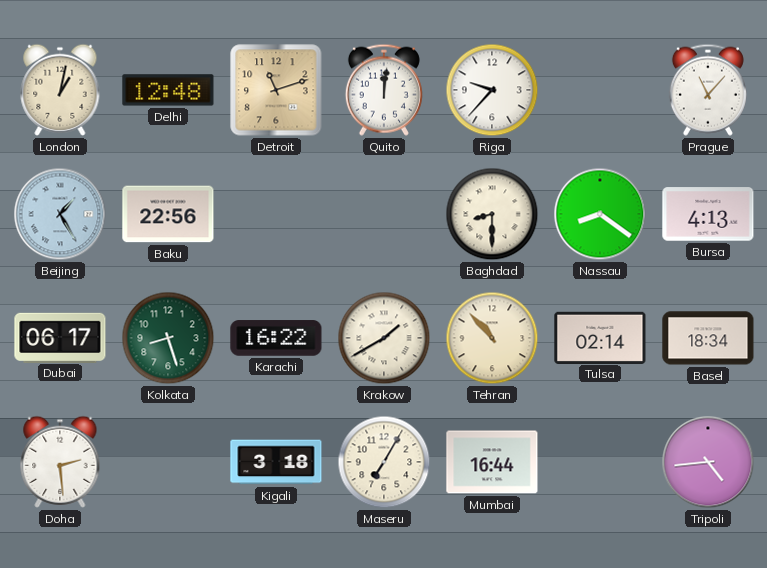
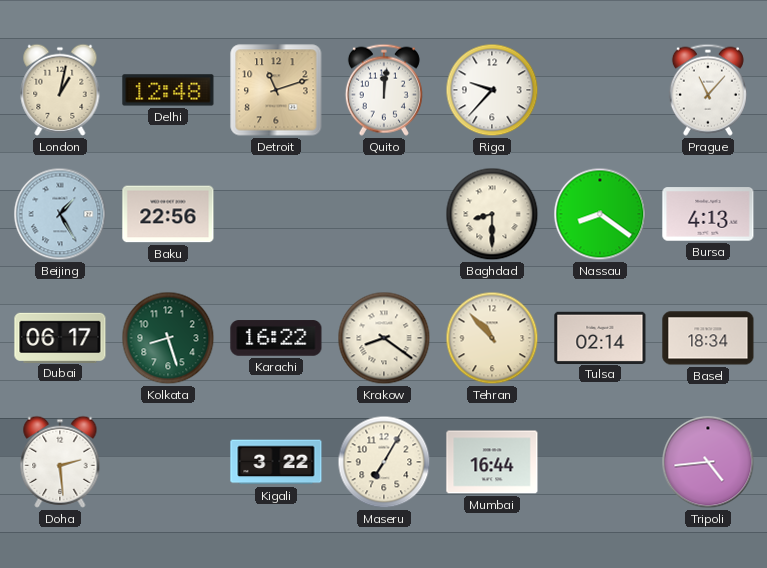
Krakow: 1:40 -> 8:21
Kigali: 3:18 -> 3:22
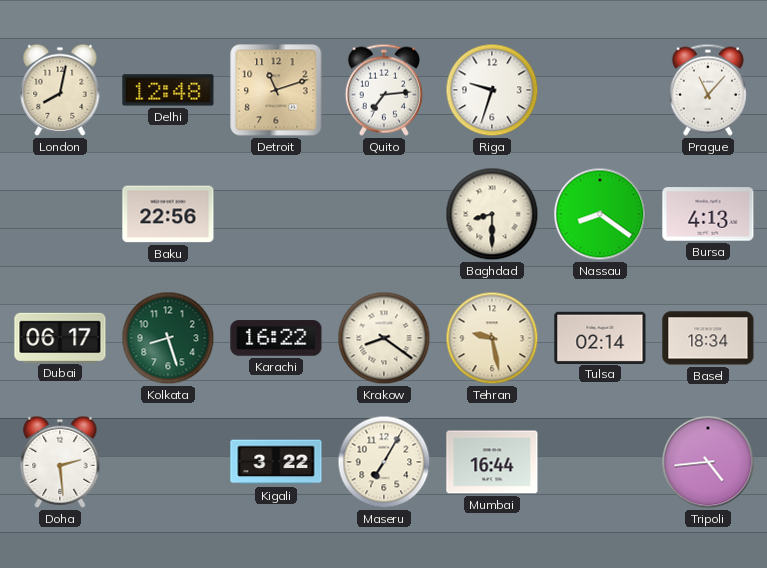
London: 1:02 -> 8:02
Quito: 12:01 -> 7:14
Riga: 9:37 -> 9:33
Beijing: 1:25 -> none
Tehran: 10:53 -> 9:28
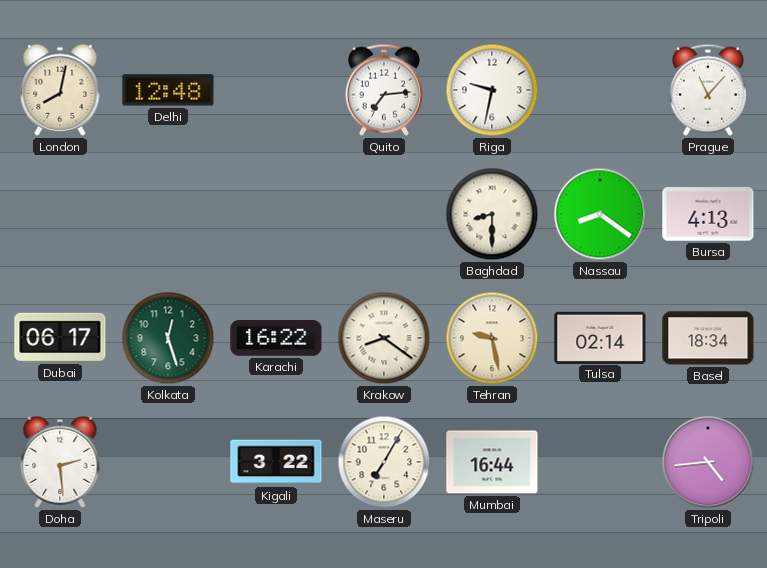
Detroit: 11:12 -> none
Riga: 9:33 -> 9:32
Baku: 22:56 -> none
Kolkata: 8:27 -> 12:27
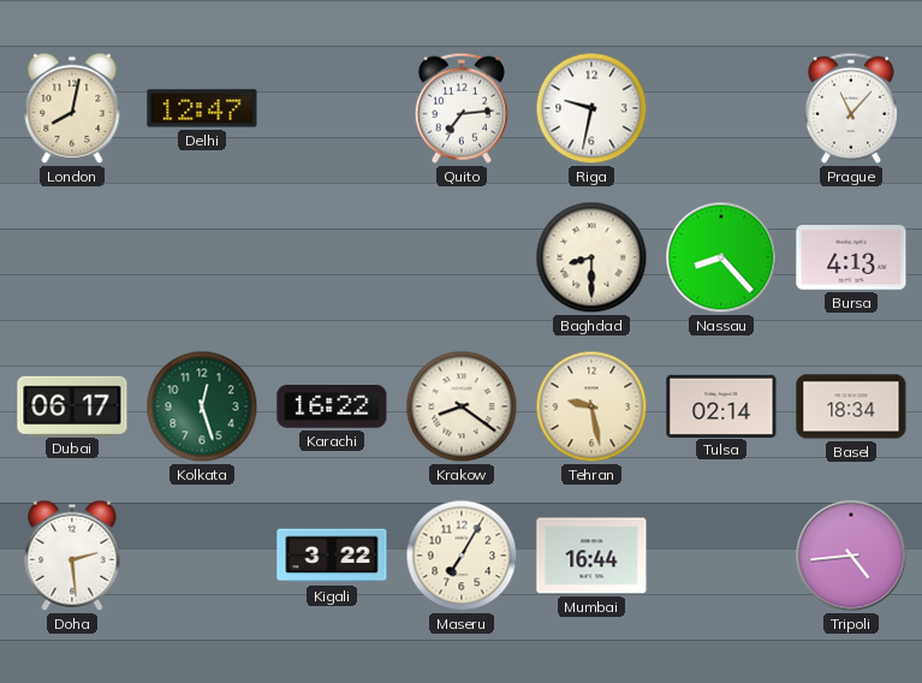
Delhi: 12:48 -> 12:47
Nassau: 8:21 -> 8:23
